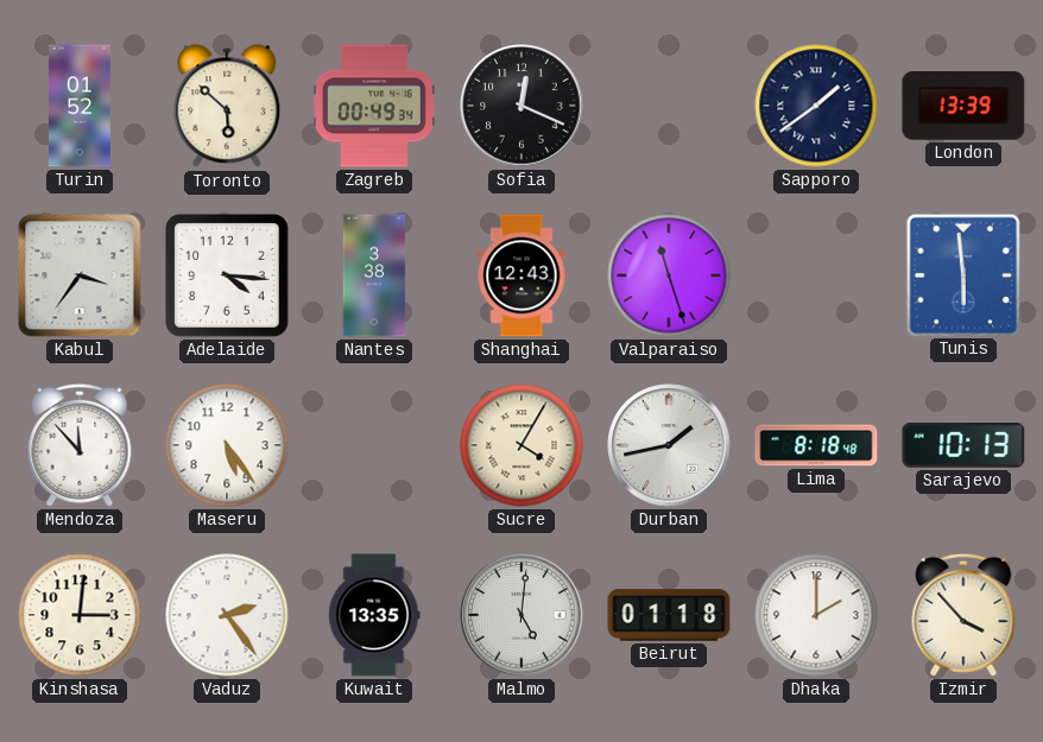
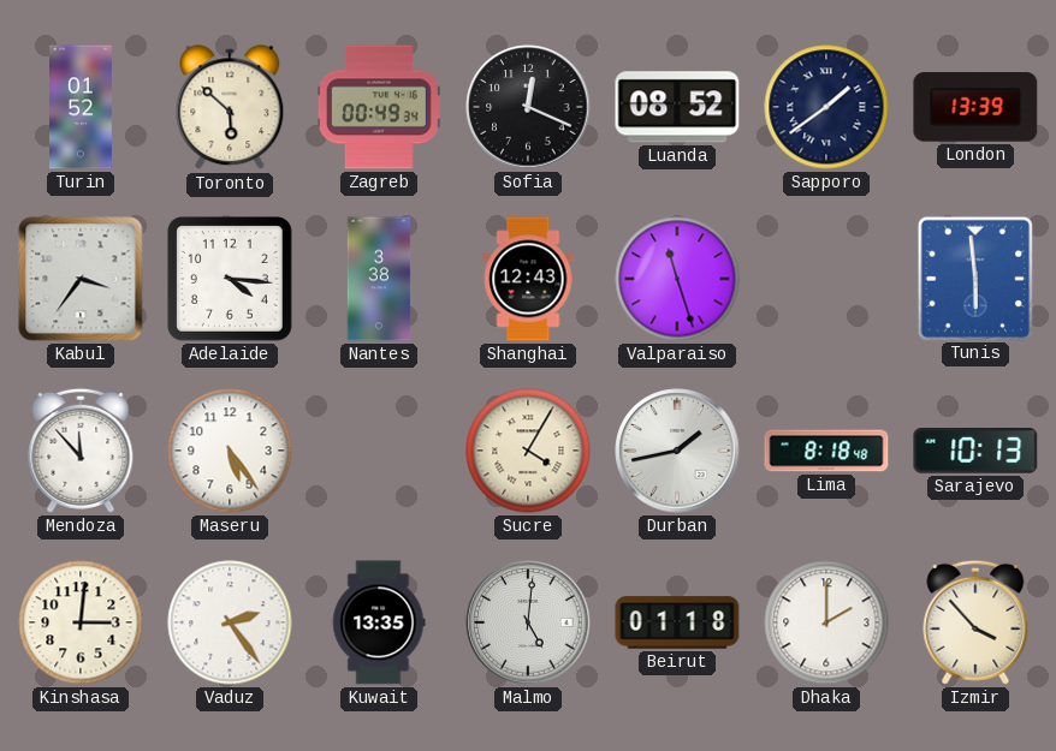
Luanda: none -> 08:52
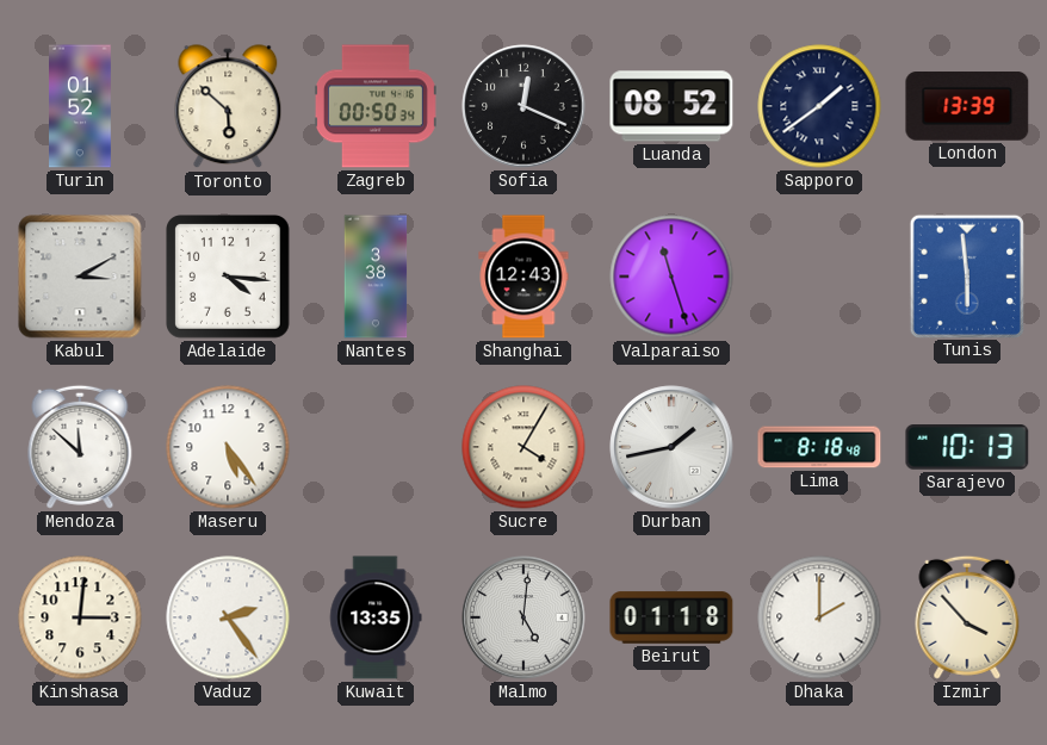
Zagreb: 00:49 -> 00:50
Kabul: 3:36 -> 3:10
Mendoza: 11:53 -> 11:52
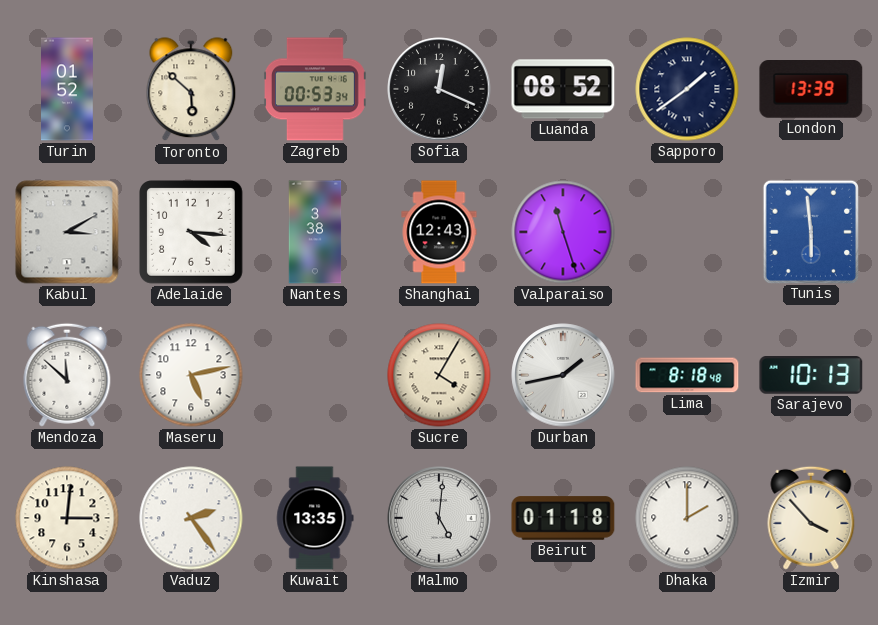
Zagreb: 00:50 -> 00:53
Maseru: 5:24 -> 5:13
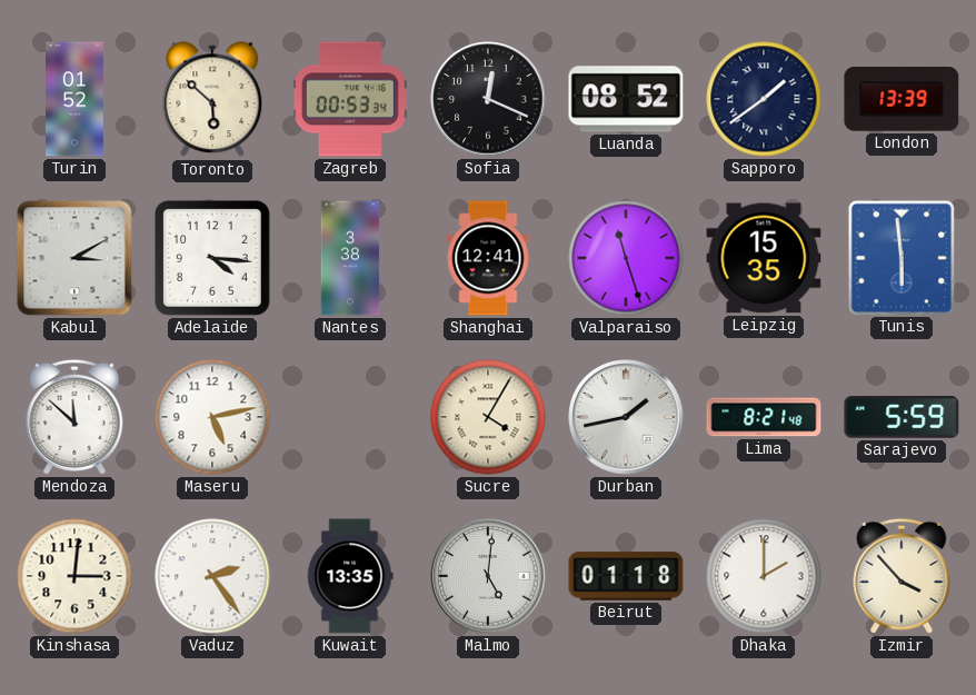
Shanghai: 12:43 -> 12:41
Leipzig: none -> 15:35
Lima: 8:18 -> 8:21
Sarajevo: 10:13 -> 5:59
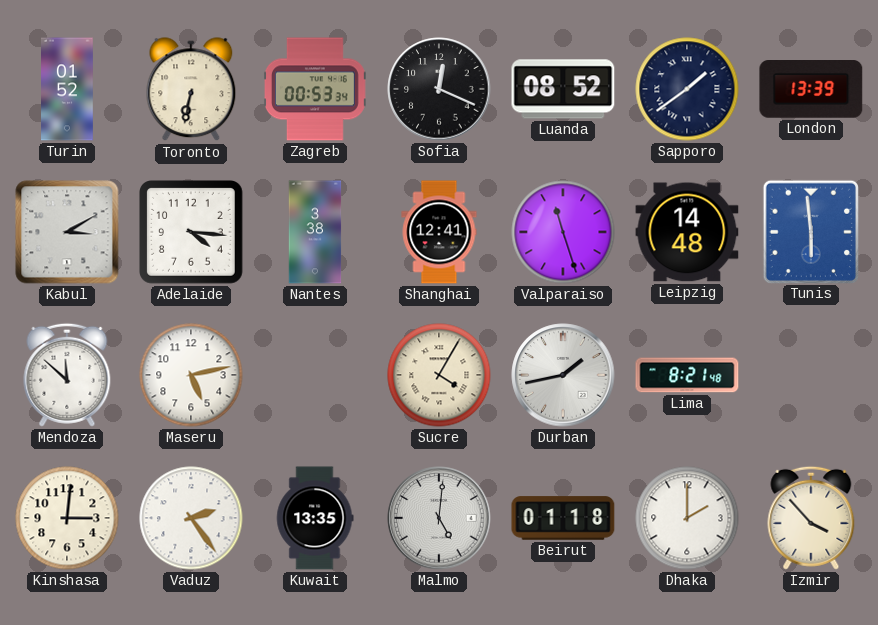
Toronto: 5:52 -> 6:32
Leipzig: 15:35 -> 14:48
Sarajevo: 5:59 -> none
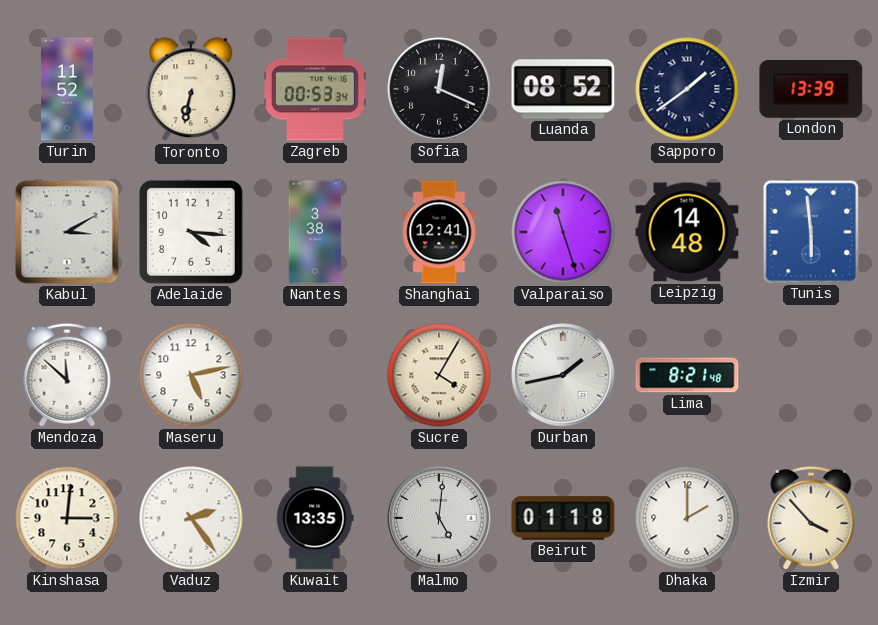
Turin: 01:52 -> 11:52
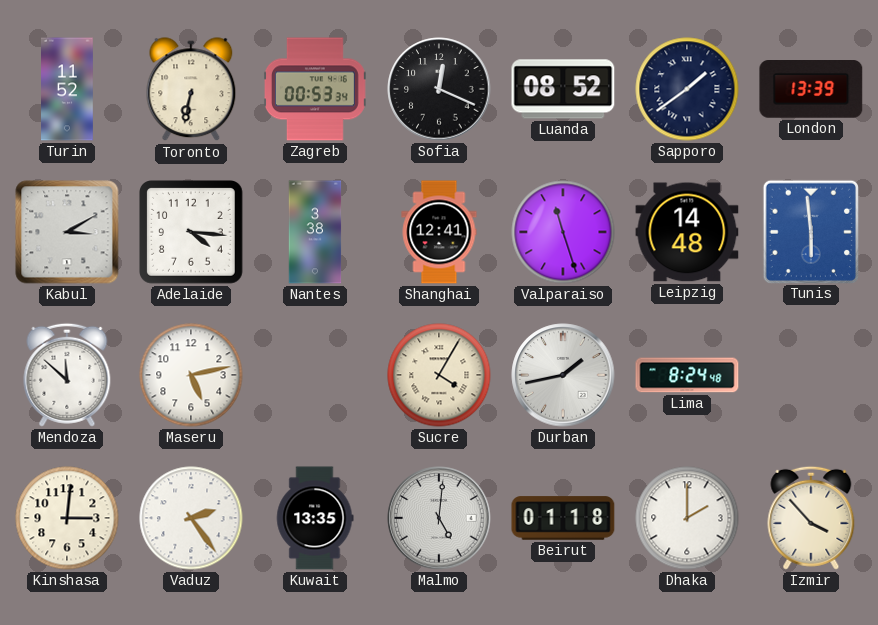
Lima: 8:21 -> 8:24
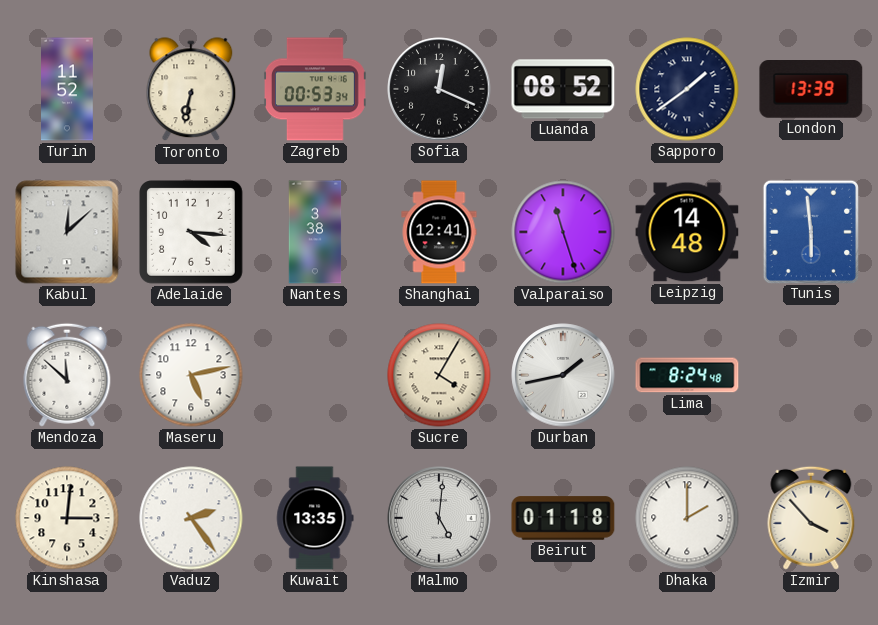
Kabul: 3:10 -> 12:08
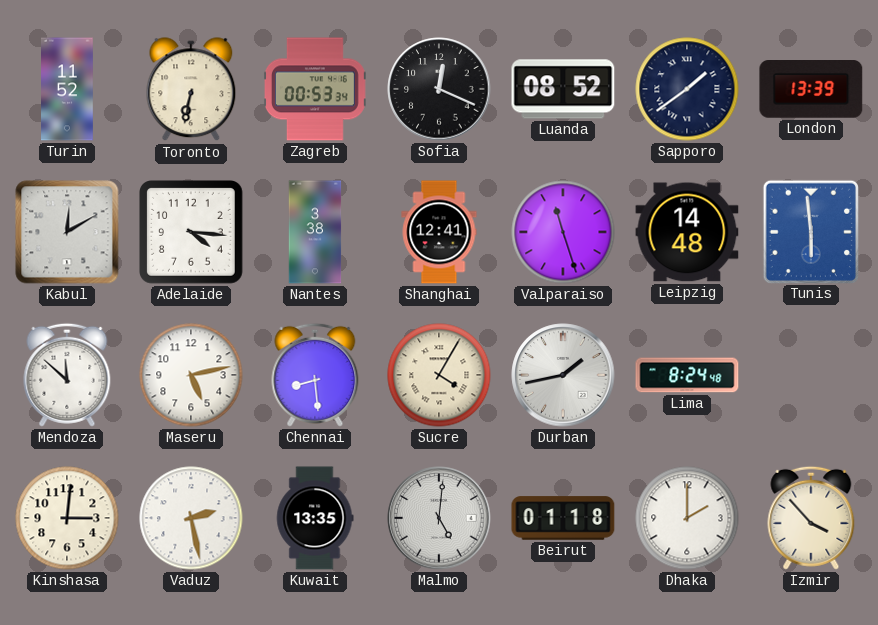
Kabul: 12:08 -> 12:10
Chennai: none -> 8:29
Vaduz: 2:24 -> 2:28
